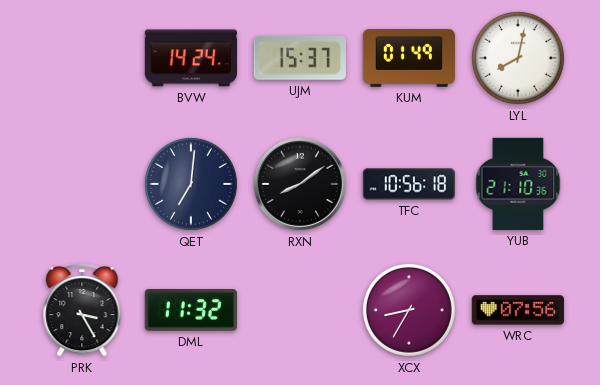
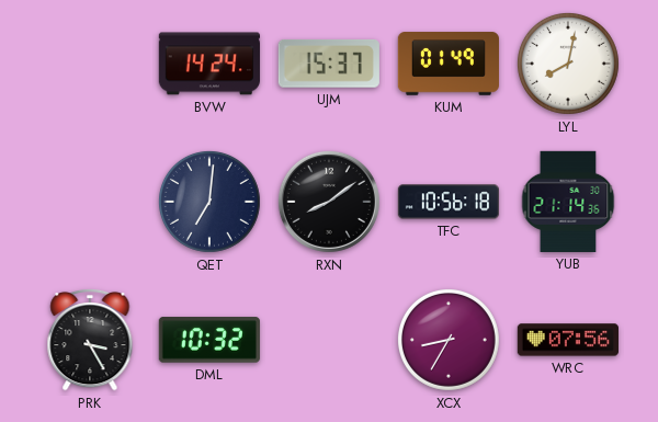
YUB: 21:10 -> 21:14
DML: 11:32 -> 10:32
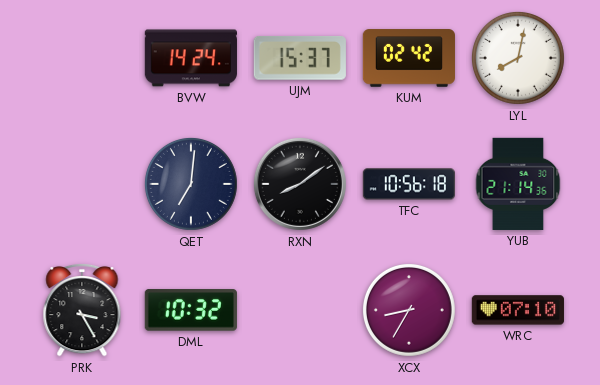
KUM: 01:49 -> 02:42
WRC: 07:56 -> 07:10
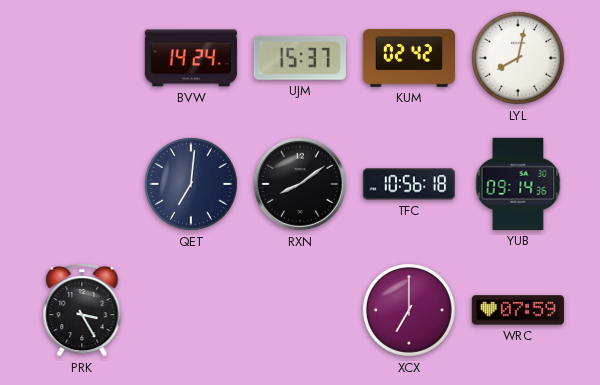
YUB: 21:14 -> 09:14
DML: 10:32 -> none
XCX: 8:35 -> 7:00
WRC: 07:10 -> 07:59
